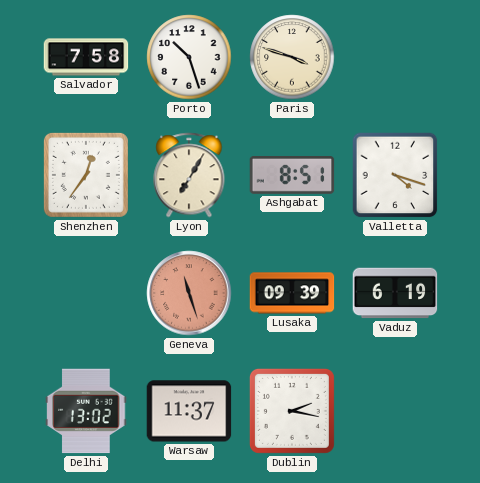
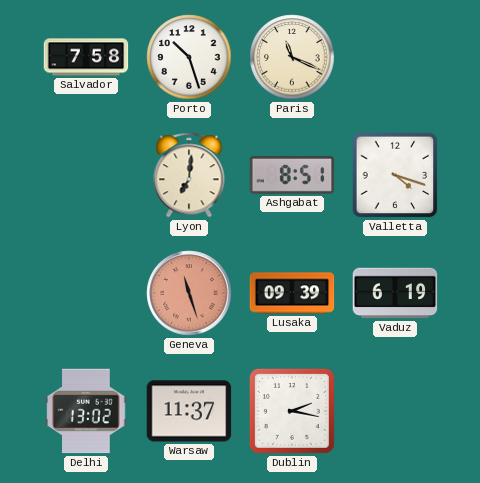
Paris: 3:48 -> 11:19
Shenzhen: 12:36 -> none
Lyon: 7:05 -> 7:01
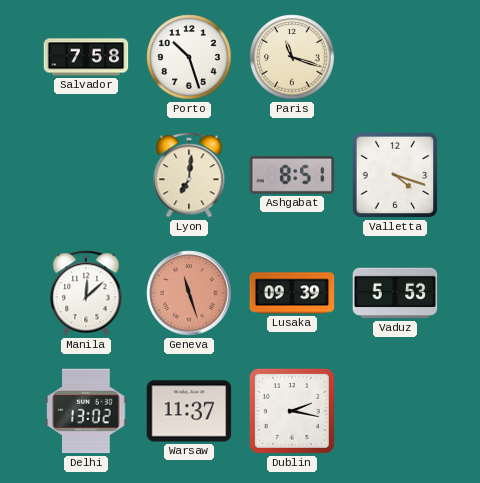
Paris: 11:19 -> 11:18
Manila: none -> 12:08
Vaduz: 6:19 -> 5:53
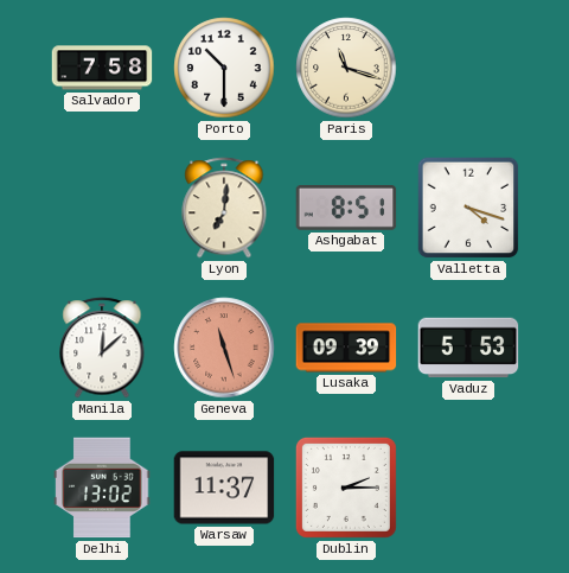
Porto: 10:27 -> 10:30
Dublin: 2:17 -> 2:15
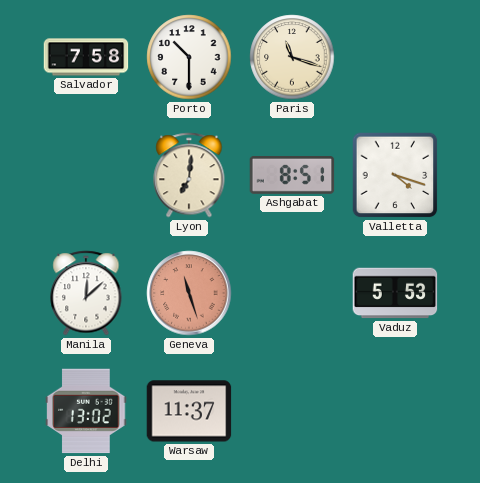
Lusaka: 09:39 -> none
Dublin: 2:15 -> none
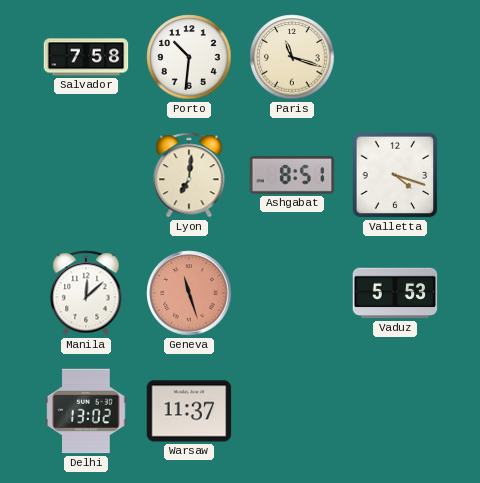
Porto: 10:30 -> 10:31
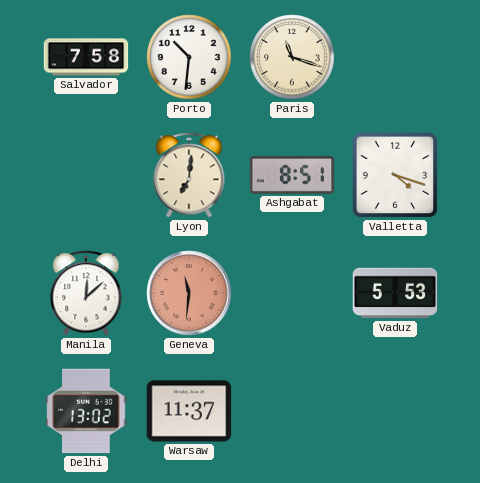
Geneva: 11:27 -> 11:31
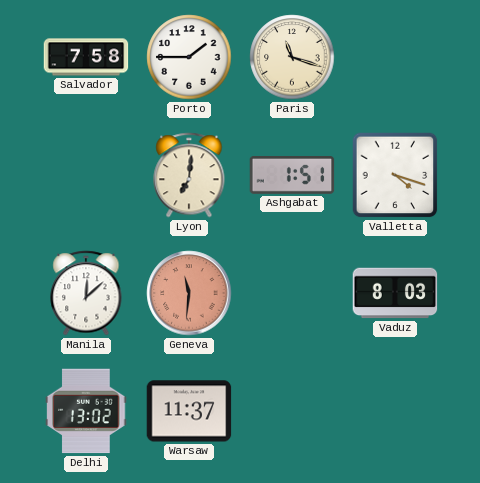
Porto: 10:31 -> 1:45
Ashgabat: 8:51 -> 1:51
Vaduz: 5:53 -> 8:03
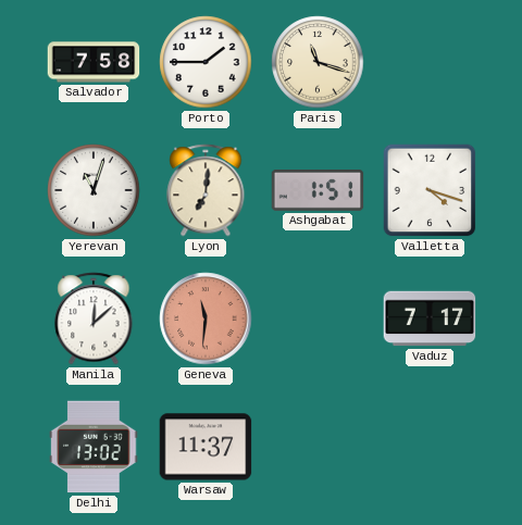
Yerevan: none -> 11:03
Vaduz: 8:03 -> 7:17
